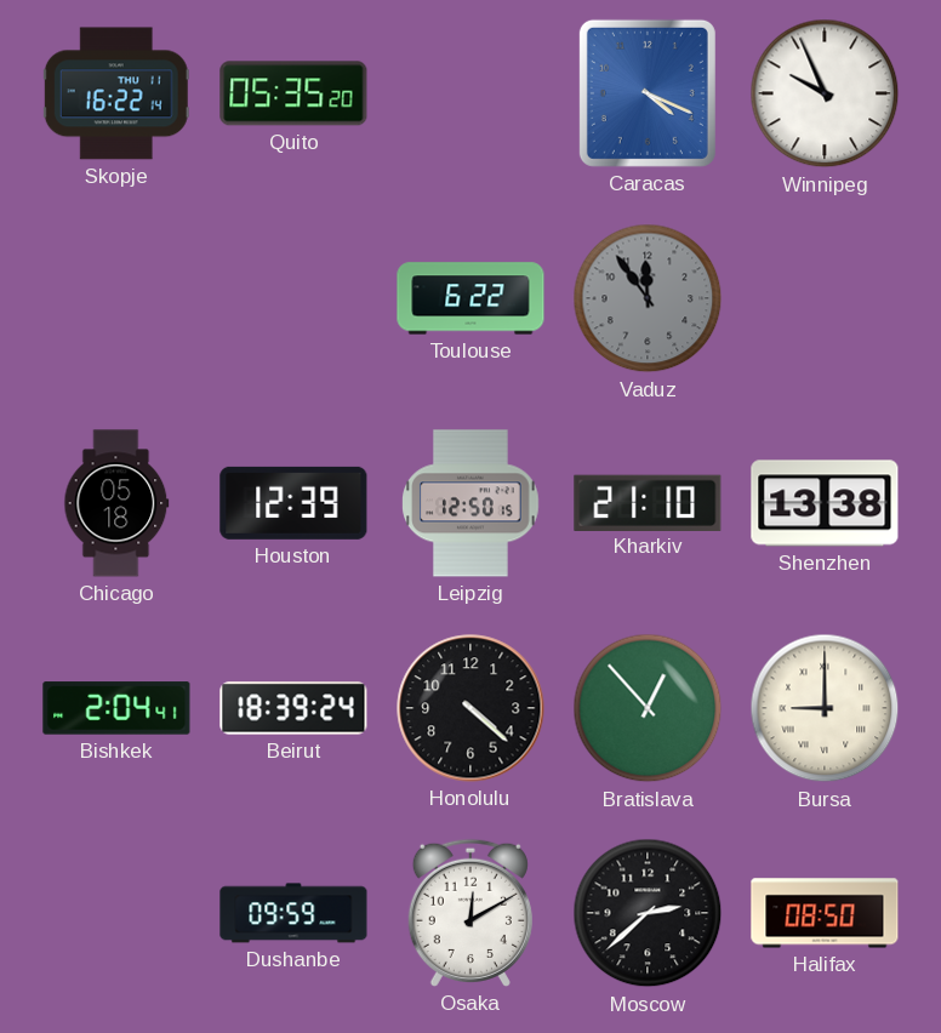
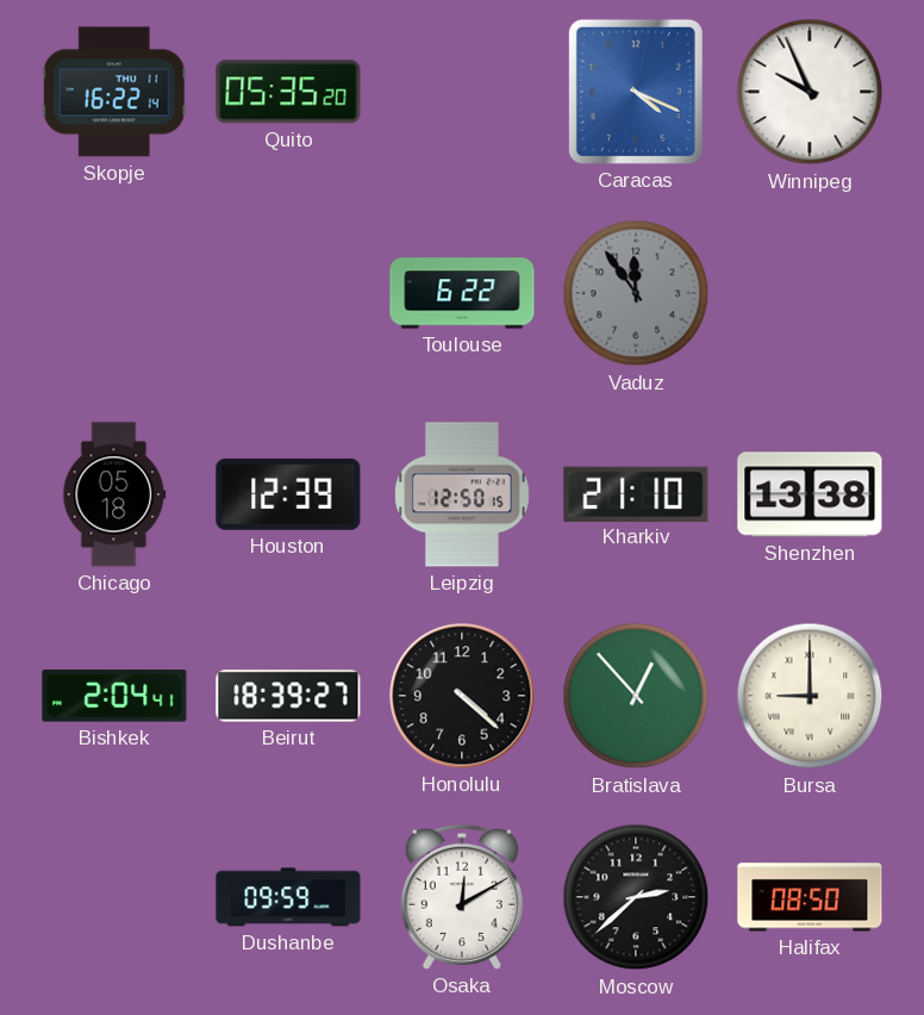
Beirut: 18:39:24 -> 18:39:27
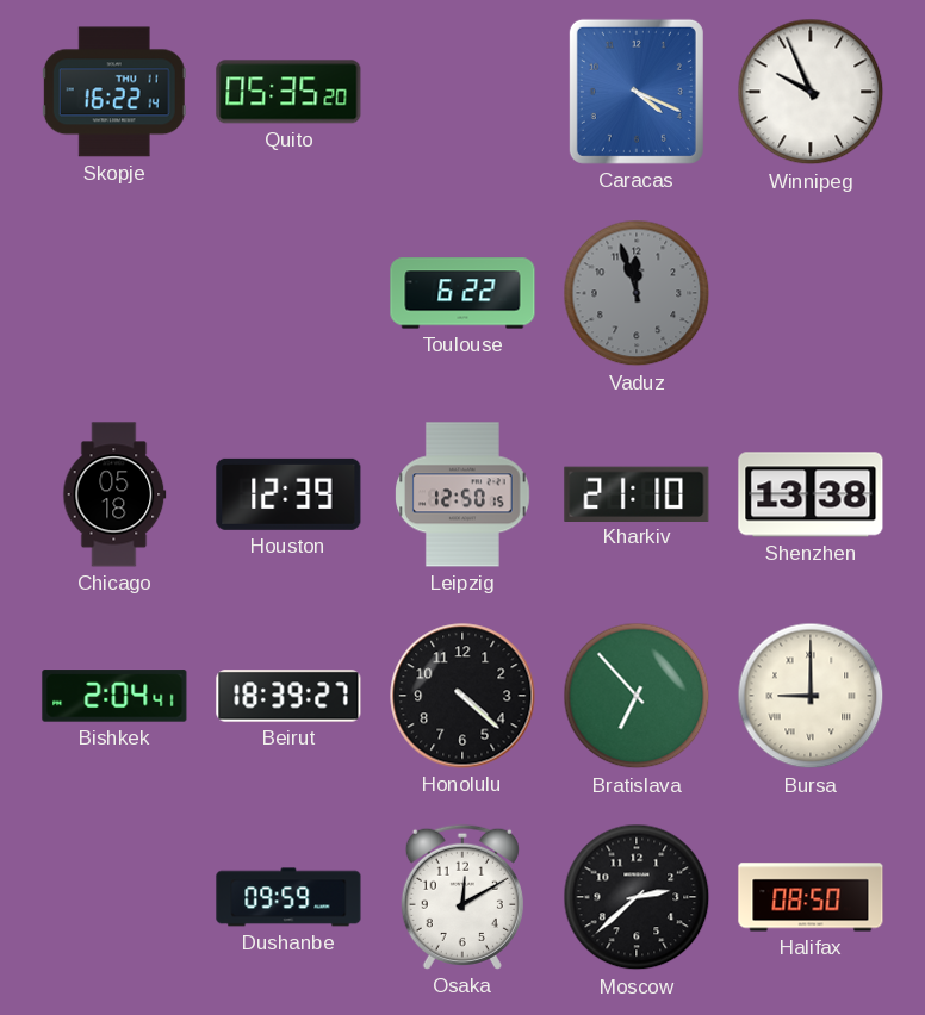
Vaduz: 11:54 -> 11:57
Bratislava: 12:53 -> 6:53
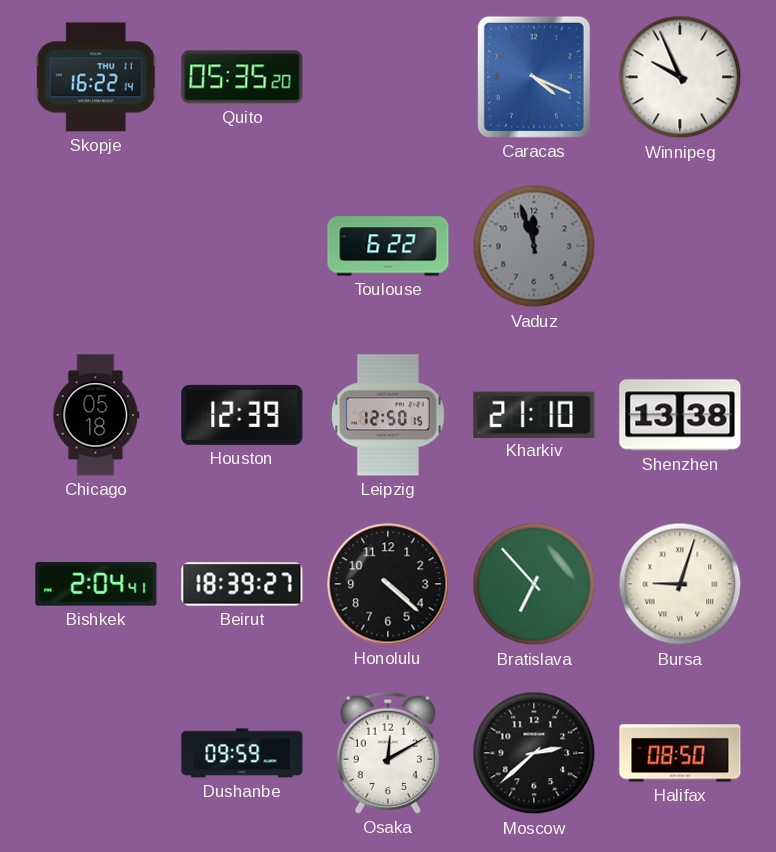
Bursa: 9:00 -> 9:03
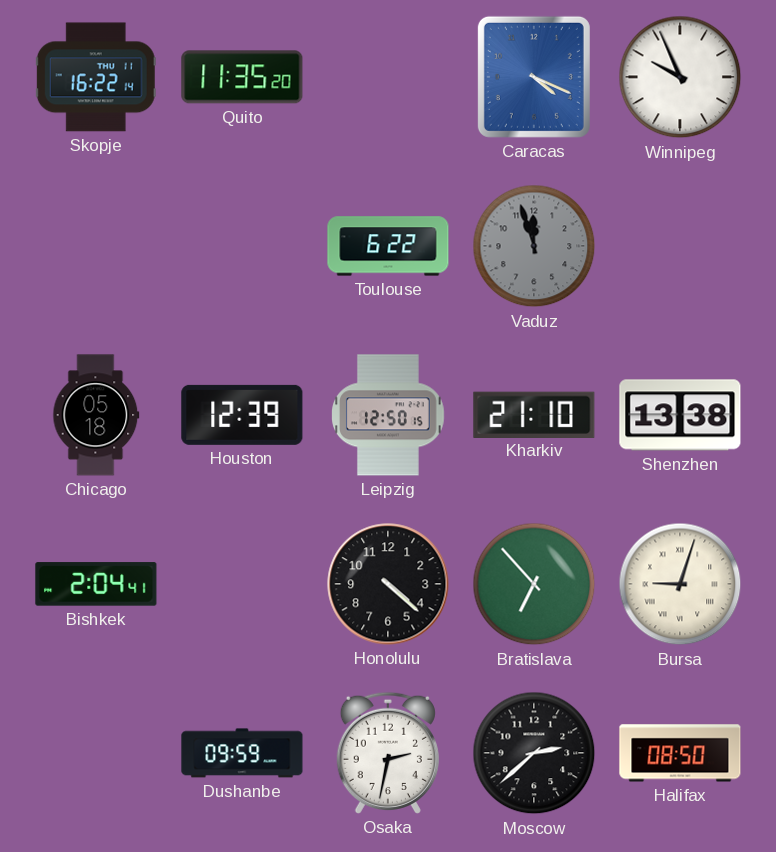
Quito: 05:35 -> 11:35
Beirut: 18:39 -> none
Osaka: 12:10 -> 2:32
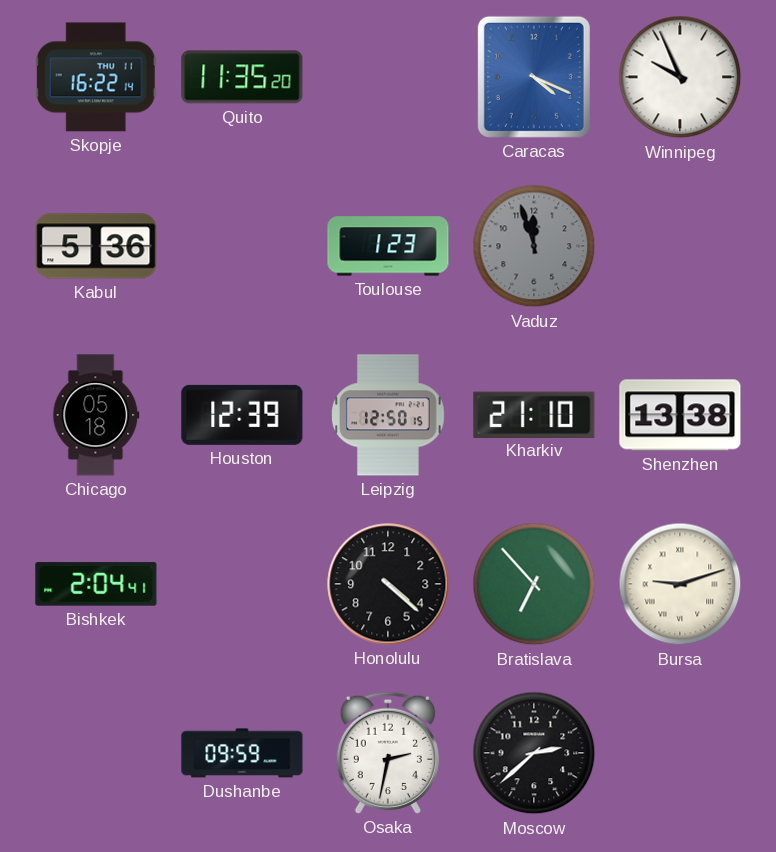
Kabul: none -> 5:36
Toulouse: 6:22 -> 1:23
Bursa: 9:03 -> 9:12
Halifax: 08:50 -> none
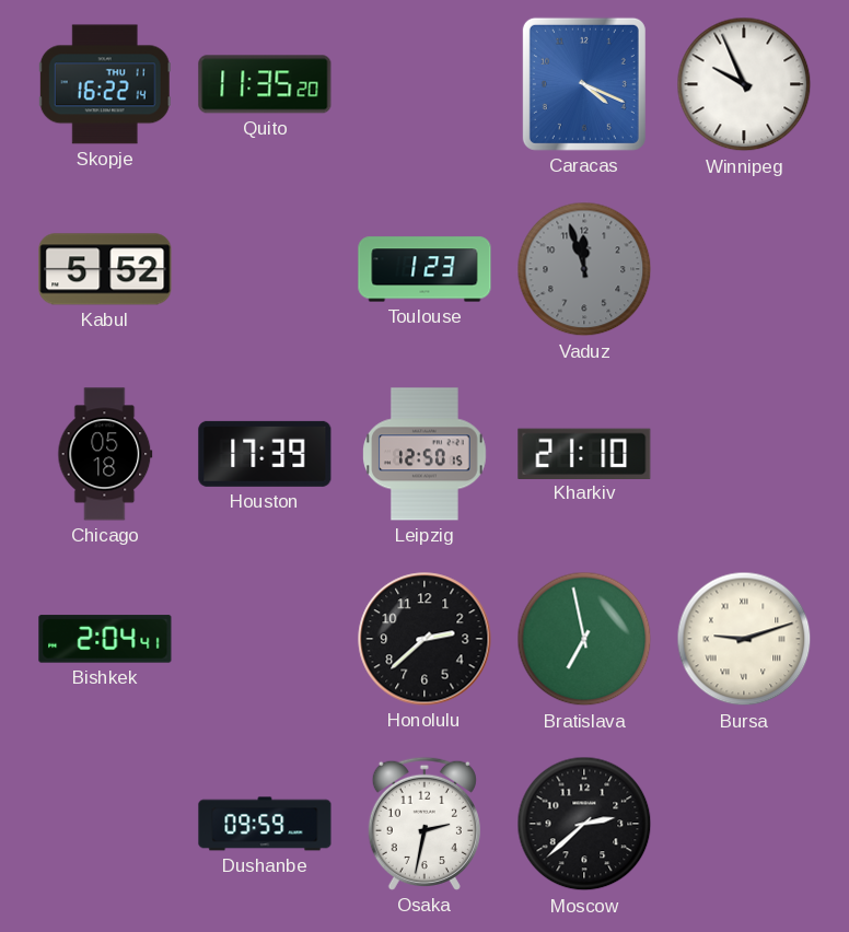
Kabul: 5:36 -> 5:52
Houston: 12:39 -> 17:39
Shenzhen: 13:38 -> none
Honolulu: 4:22 -> 2:38
Bratislava: 6:53 -> 6:58
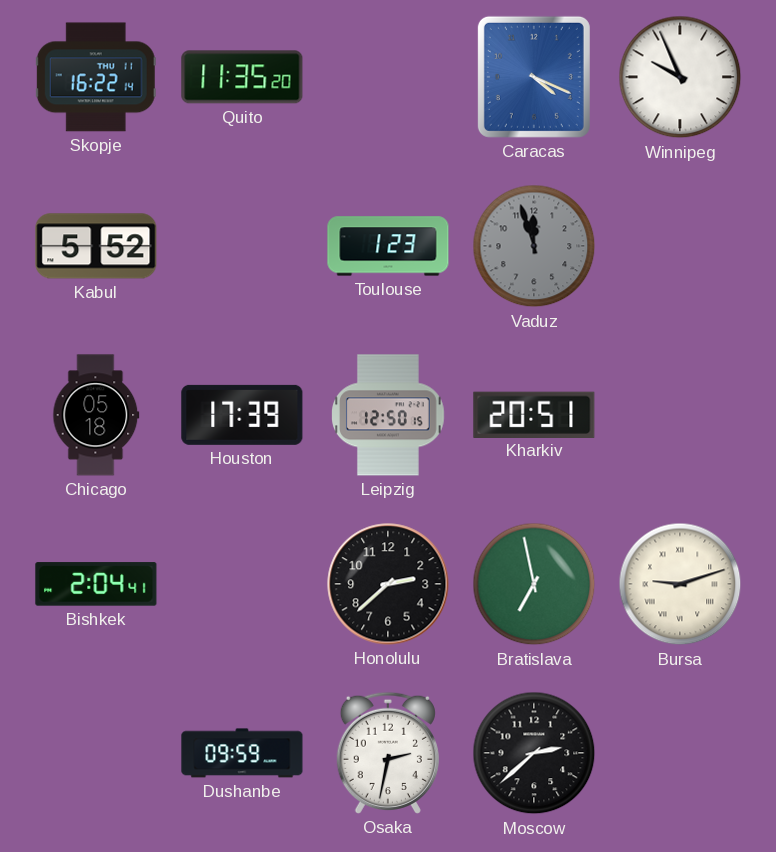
Kharkiv: 21:10 -> 20:51
